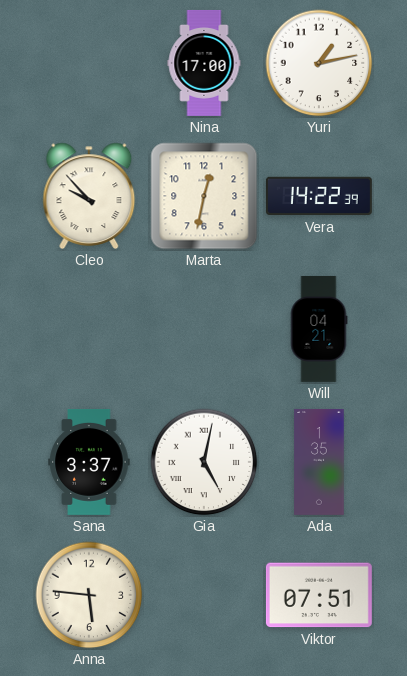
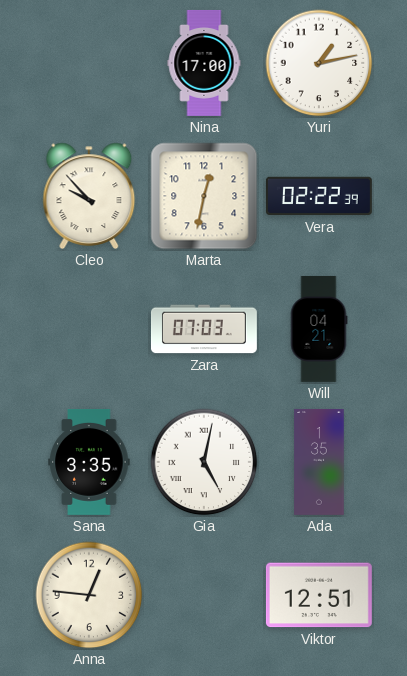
Vera: 14:22 -> 02:22
Zara: none -> 07:03
Sana: 3:37 -> 3:35
Anna: 5:46 -> 12:46
Viktor: 07:51 -> 12:51
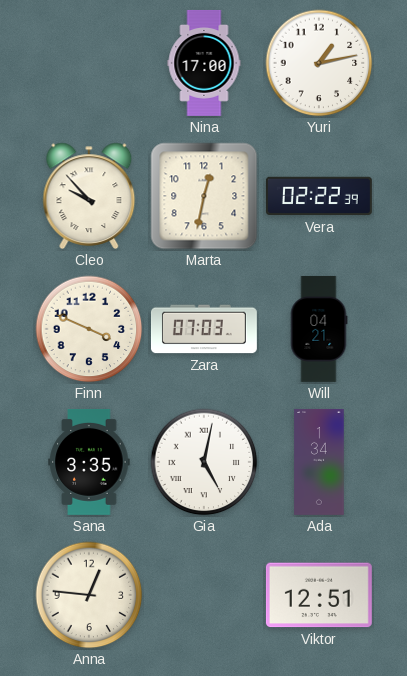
Finn: none -> 3:49
Ada: 1:35 -> 1:34
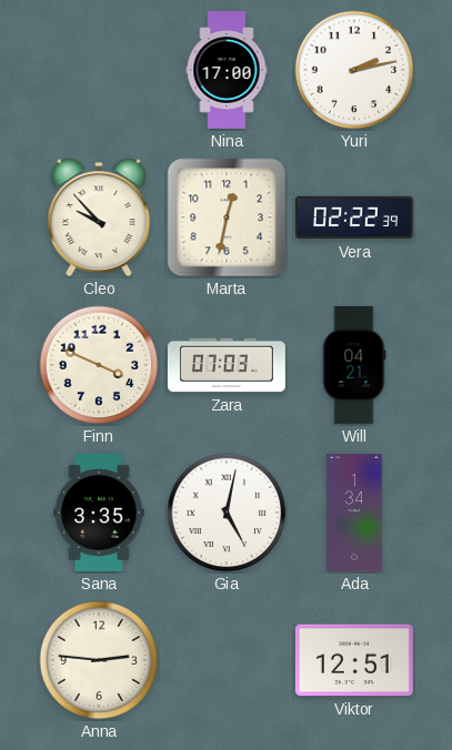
Yuri: 1:13 -> 2:13
Anna: 12:46 -> 2:46
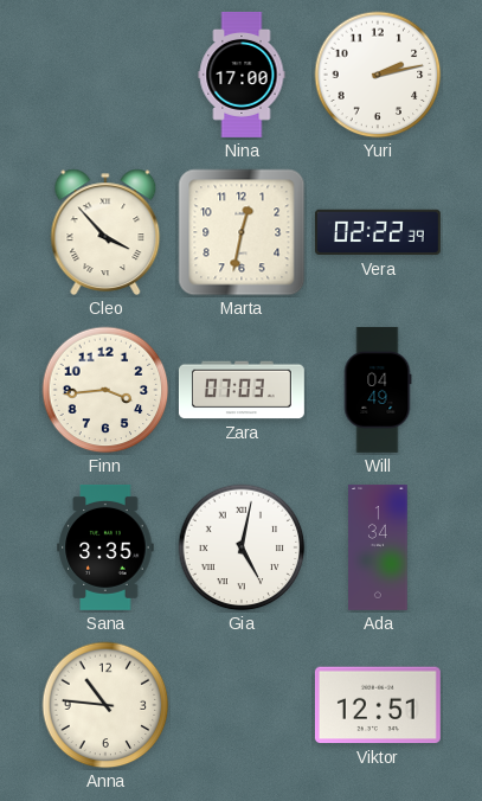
Cleo: 9:53 -> 3:53
Finn: 3:49 -> 3:44
Will: 04:21 -> 04:49
Anna: 2:46 -> 10:46
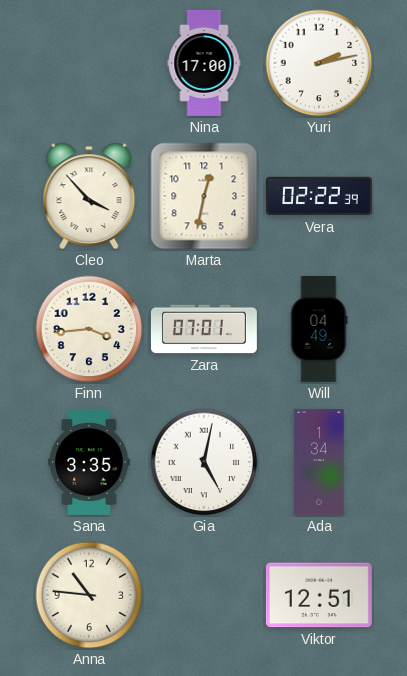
Zara: 07:03 -> 07:01
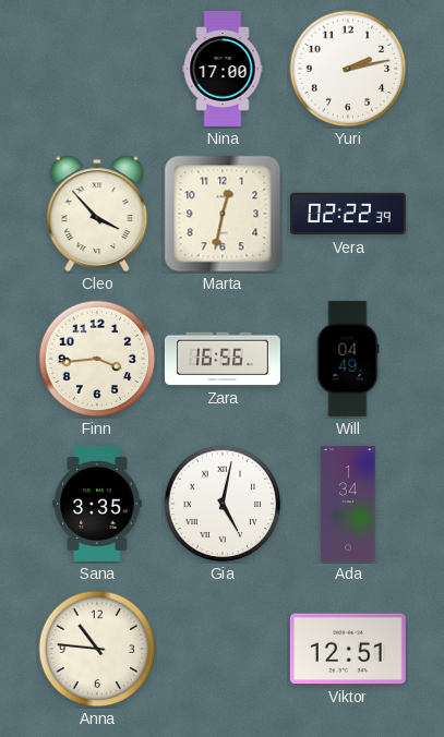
Zara: 07:01 -> 16:56
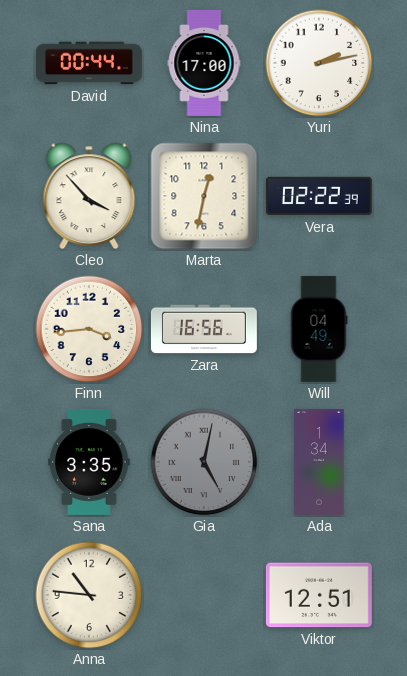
David: none -> 00:44
Gia dial: white -> grey
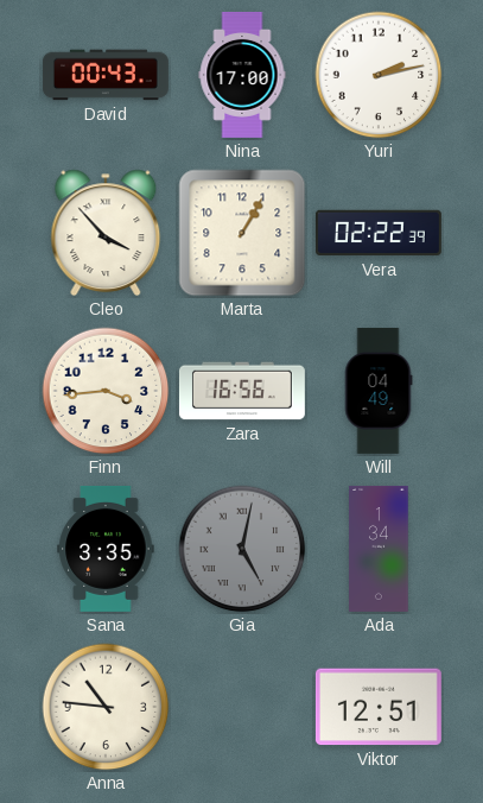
David: 00:44 -> 00:43
Marta: 12:32 -> 1:05
